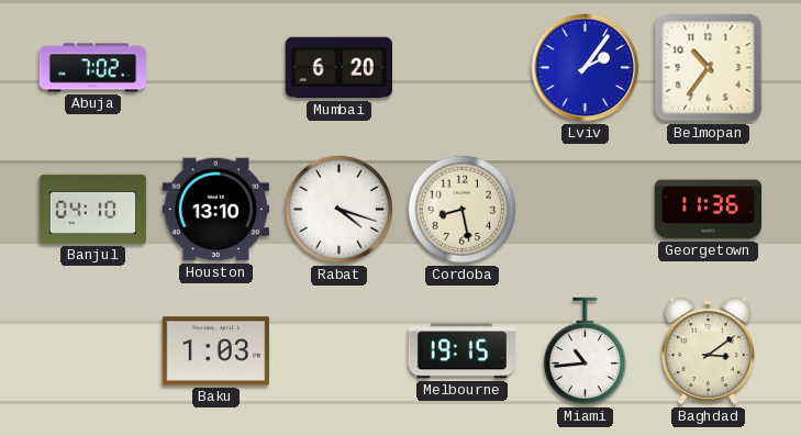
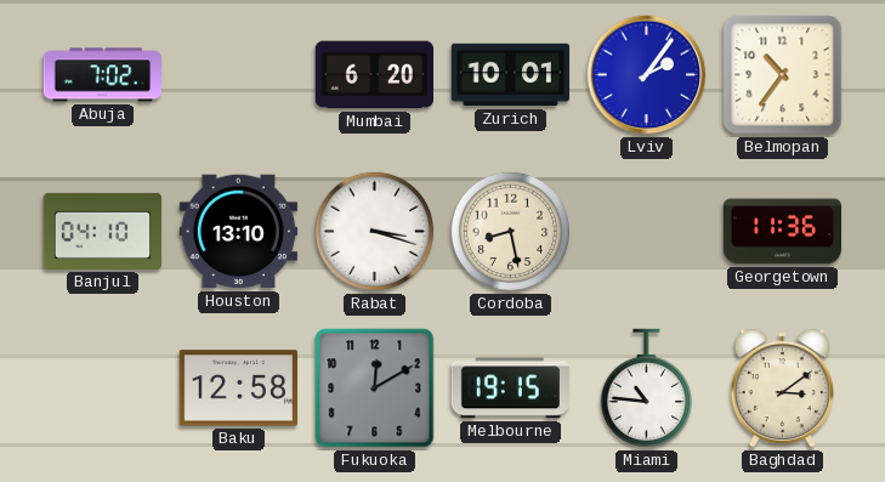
Zurich: none -> 10:01
Rabat: 4:18 -> 3:18
Baku: 1:03 -> 12:58
Fukuoka: none -> 12:10
Miami: 10:44 -> 10:46
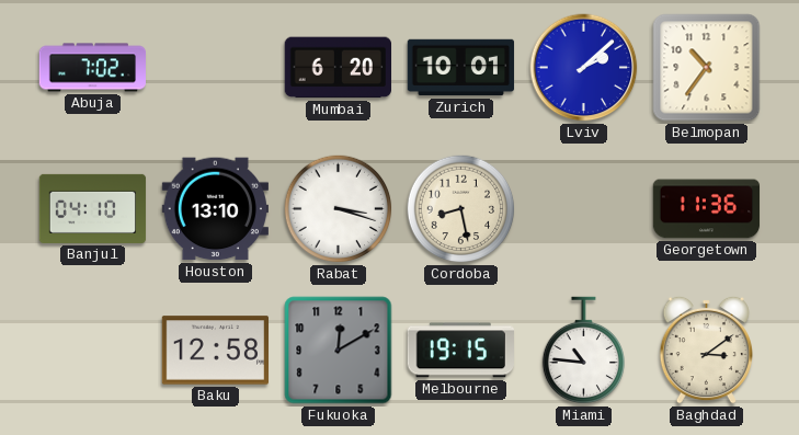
Lviv: 2:06 -> 2:08
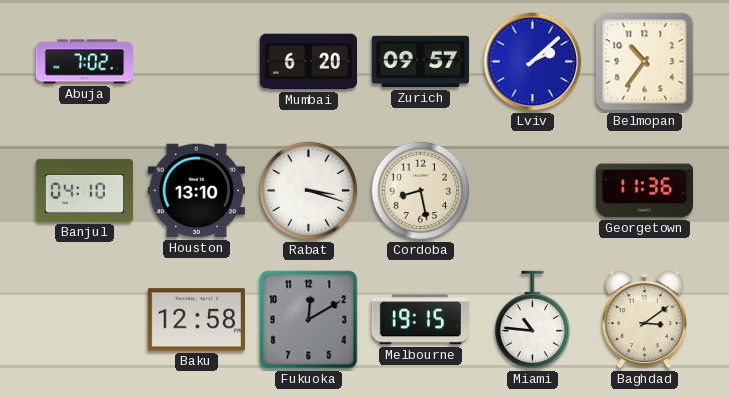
Zurich: 10:01 -> 09:57
